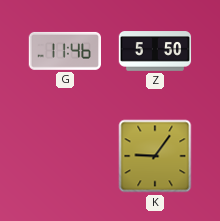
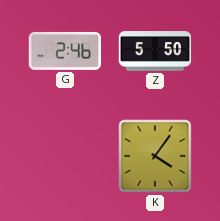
G: 11:46 -> 2:46
K: 9:06 -> 4:06
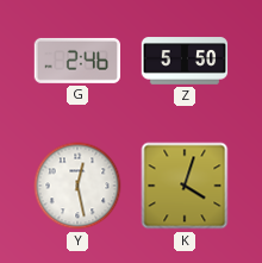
Y: none -> 12:28
K: 4:06 -> 4:03
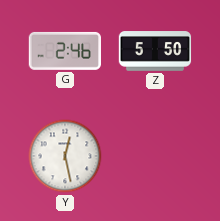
K: 4:03 -> none
